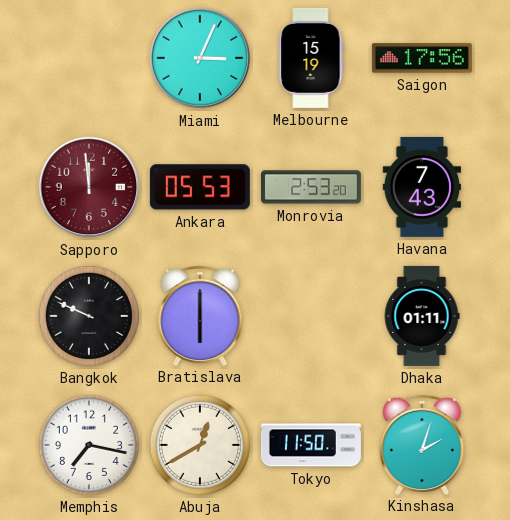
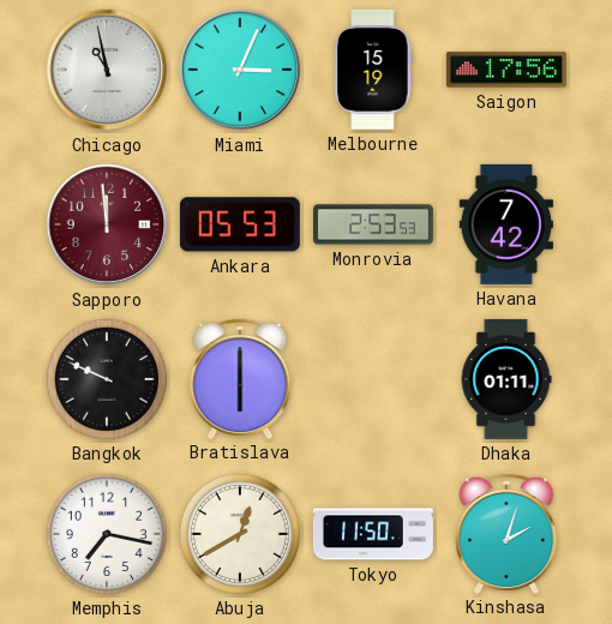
Chicago: none -> 10:58
Monrovia: 2:53:20 -> 2:53:53
Havana: 7:43 -> 7:42
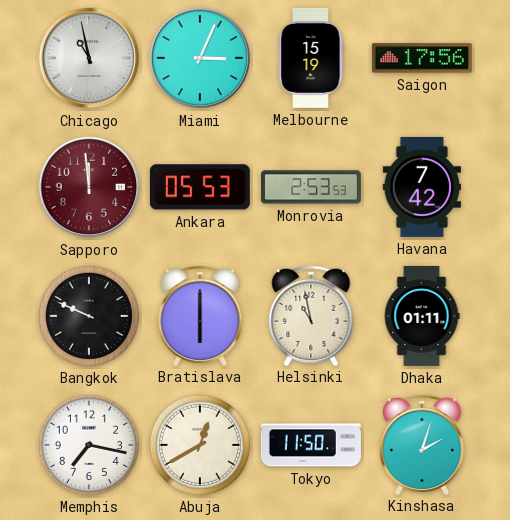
Helsinki: none -> 10:58
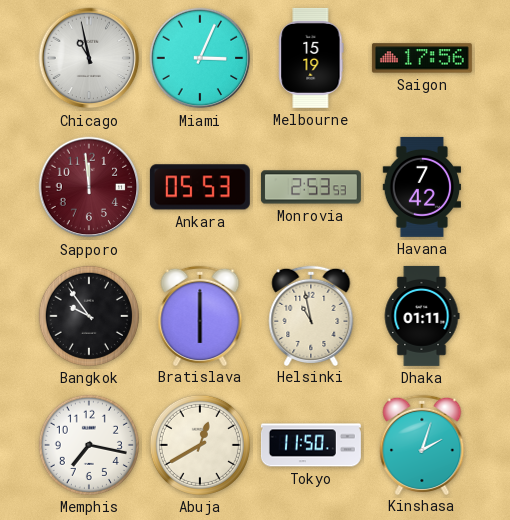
Bangkok: 9:49 -> 9:54
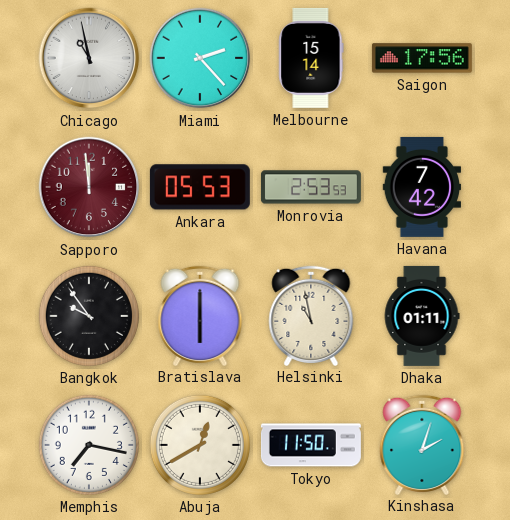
Miami: 3:04 -> 2:23
Melbourne: 15:19 -> 15:14
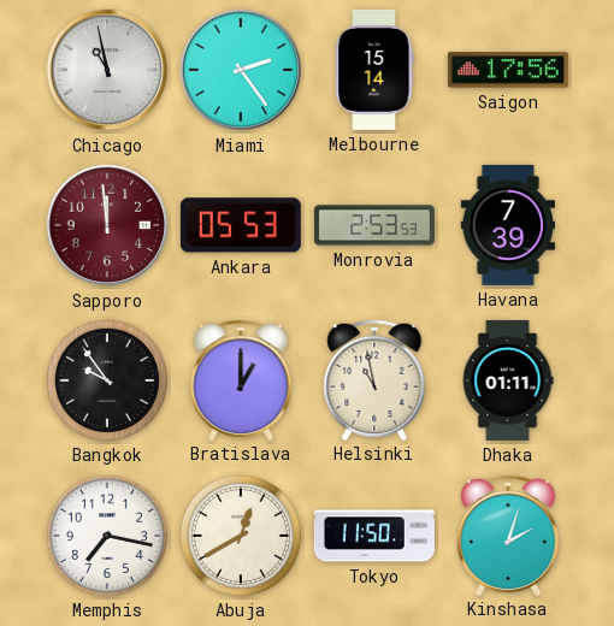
Miami: 2:23 -> 2:24
Havana: 7:42 -> 7:39
Bratislava: 6:00 -> 1:00
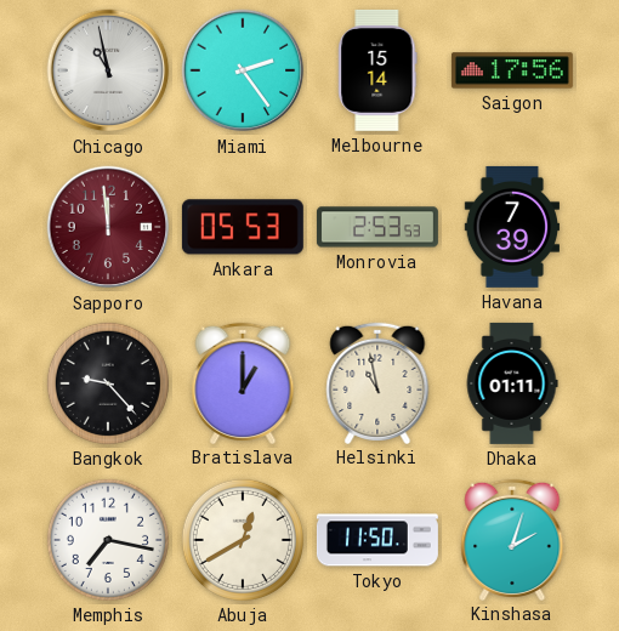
Bangkok: 9:54 -> 9:23
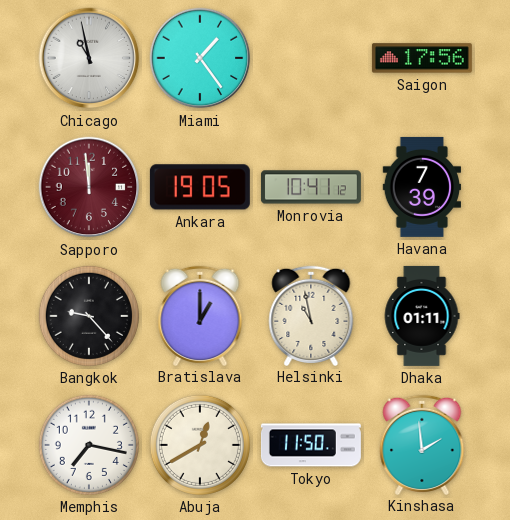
Miami: 2:24 -> 1:24
Melbourne: 15:14 -> none
Ankara: 05:53 -> 19:05
Monrovia: 2:53 -> 10:41
Kinshasa: 2:03 -> 1:59
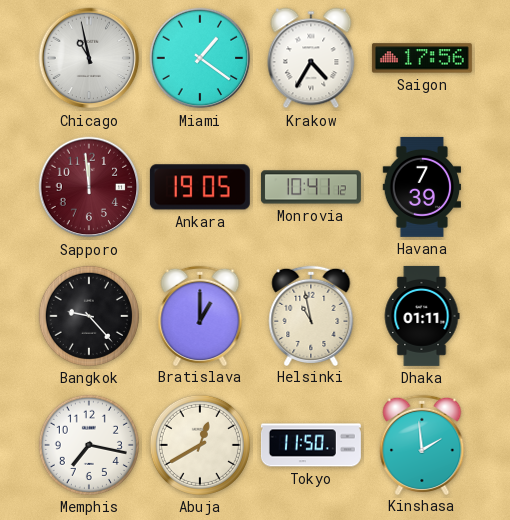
Miami: 1:24 -> 1:21
Krakow: none -> 4:35
